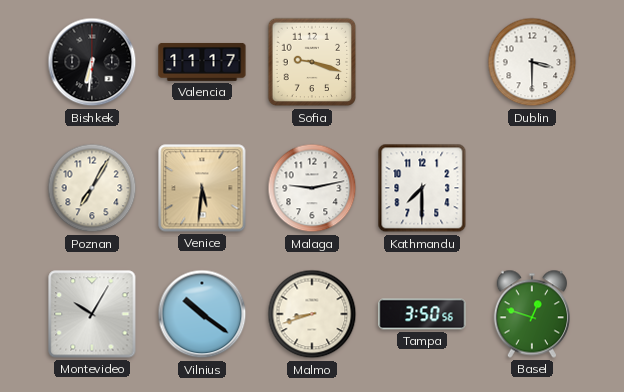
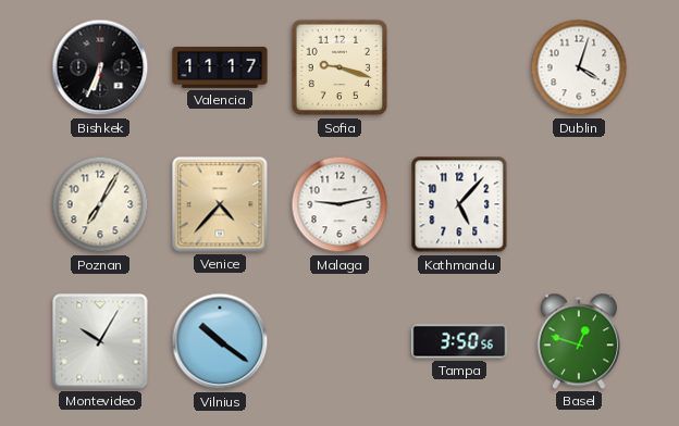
Bishkek: 6:31 -> 6:34
Dublin: 3:30 -> 4:03
Venice: 5:31 -> 4:37
Kathmandu: 7:30 -> 5:07
Malmo: 8:42 -> none
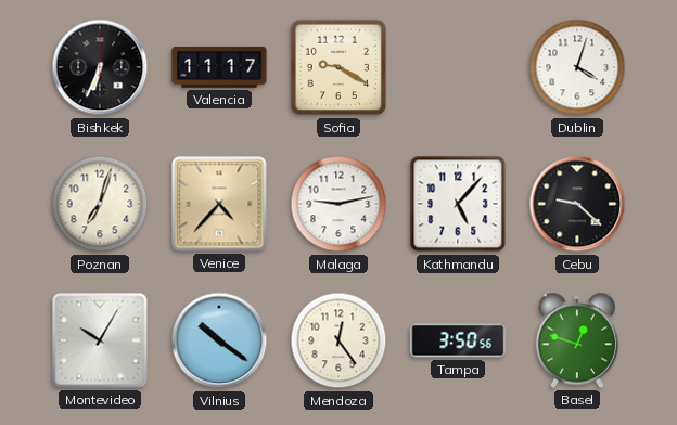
Sofia: 9:18 -> 9:20
Poznan: 7:05 -> 7:03
Cebu: none -> 9:22
Mendoza: none -> 12:24
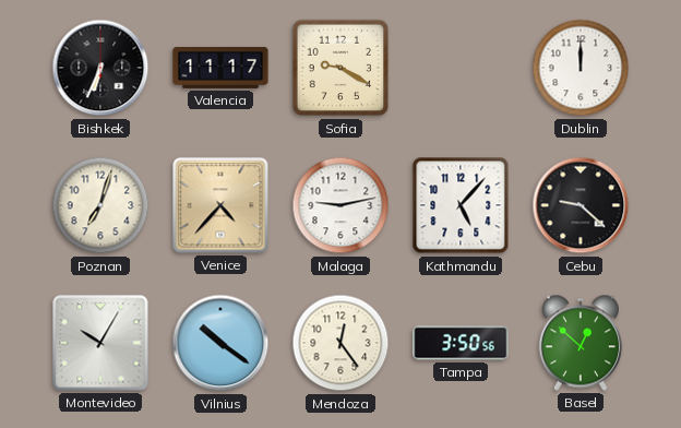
Dublin: 4:03 -> 12:00
Basel: 12:48 -> 12:52
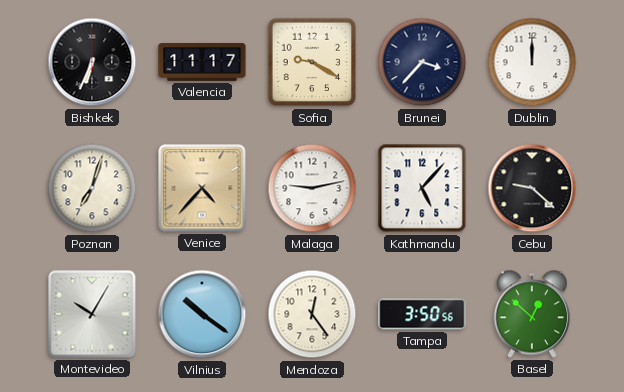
Brunei: none -> 3:37
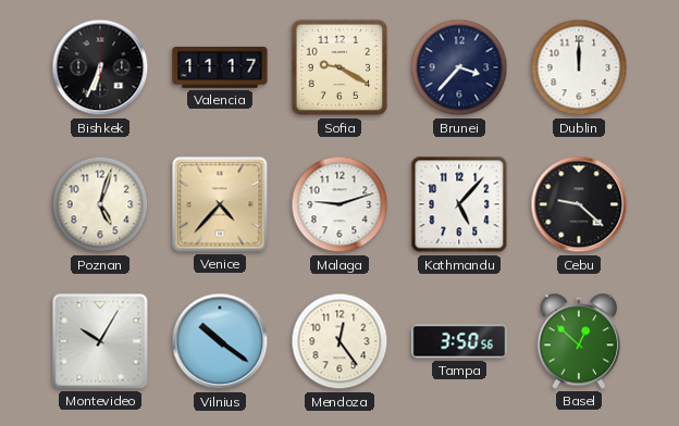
Poznan: 7:03 -> 5:03
Malaga: 9:13 -> 9:12
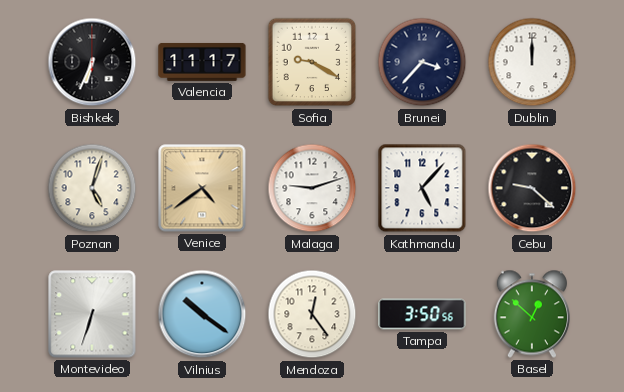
Venice: 4:37 -> 4:39
Montevideo: 10:05 -> 6:33
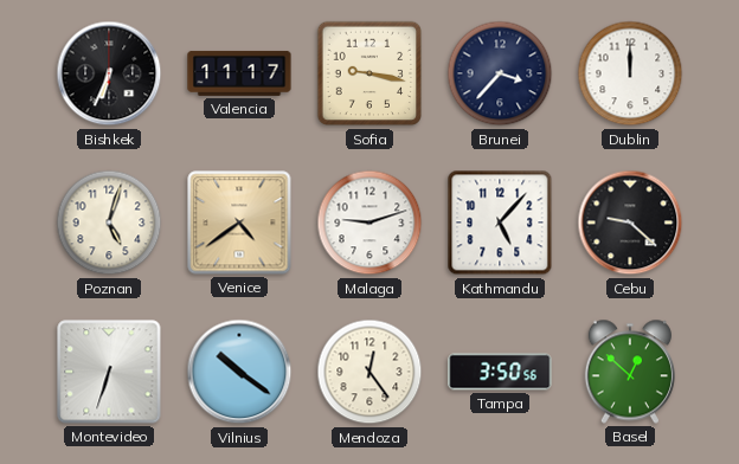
Sofia: 9:20 -> 9:17
